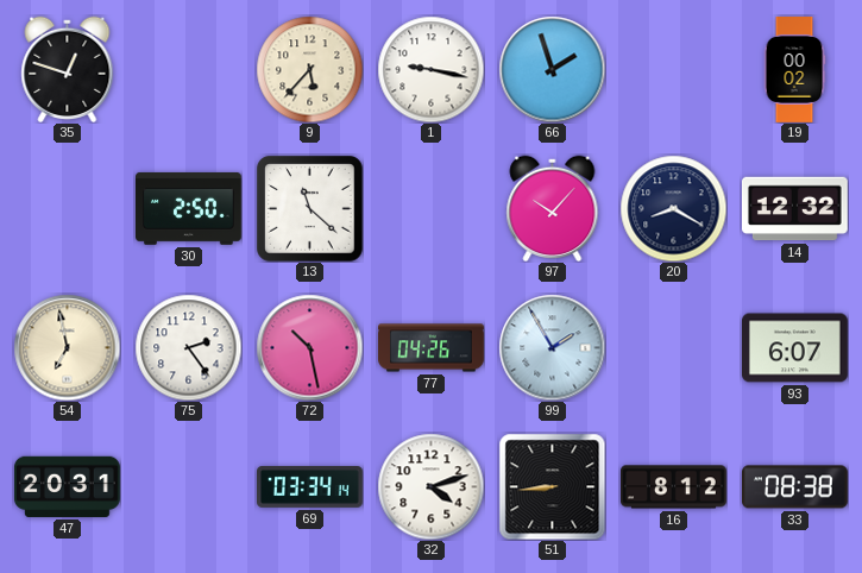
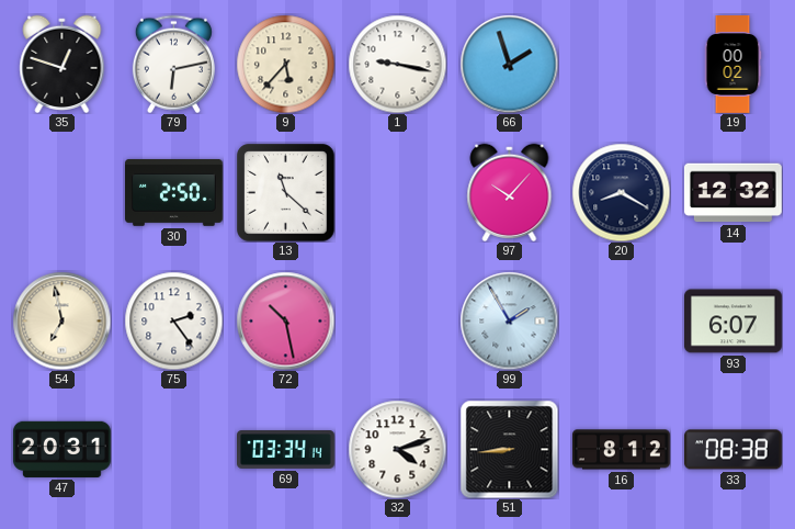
79: none -> 6:13
77: 04:26 -> none
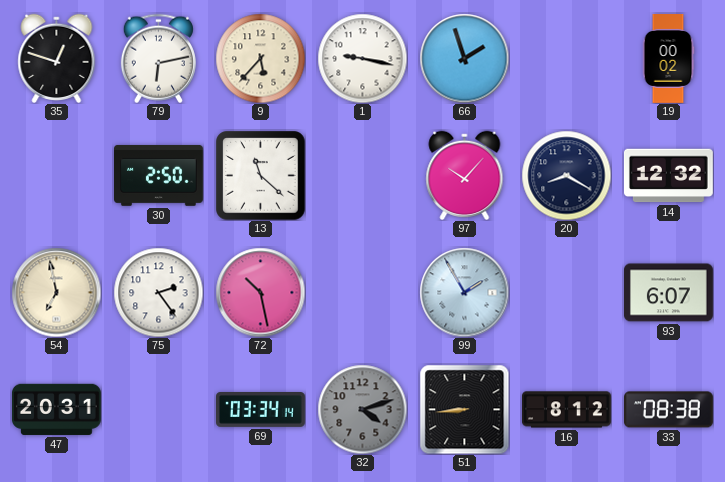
32 dial: white -> grey
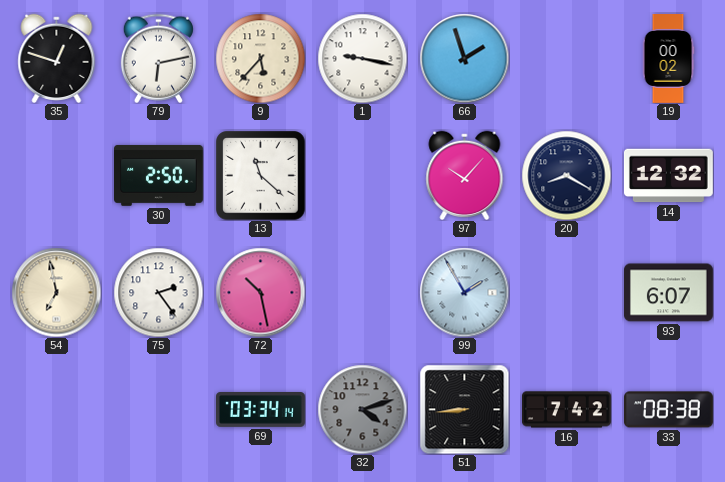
47: 20:31 -> none
16: 8:12 -> 7:42
